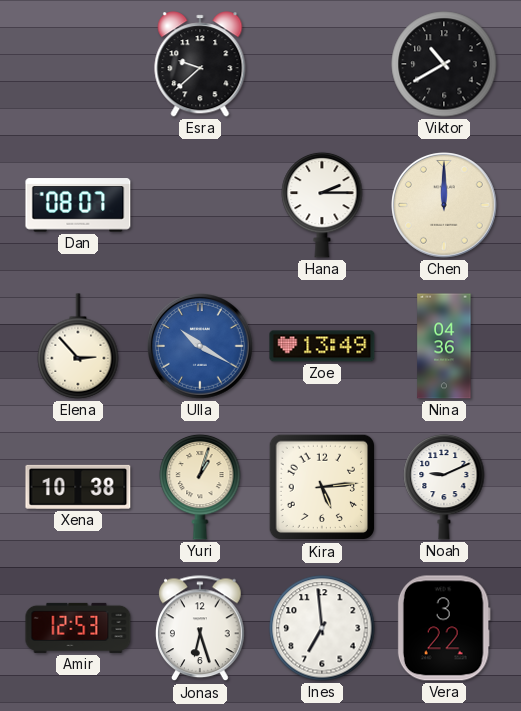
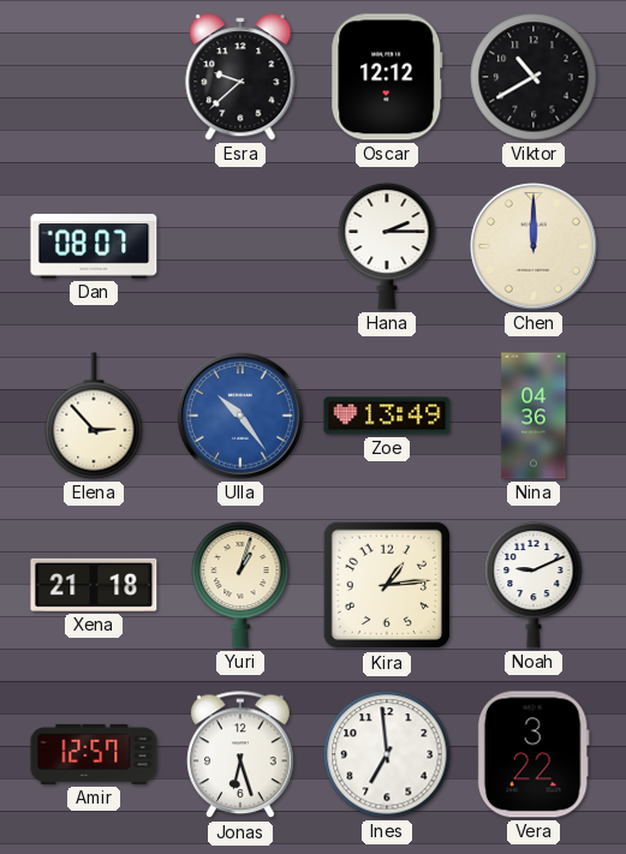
Oscar: none -> 12:12
Ulla: 10:20 -> 10:24
Xena: 10:38 -> 21:18
Kira: 5:14 -> 1:14
Amir: 12:53 -> 12:57
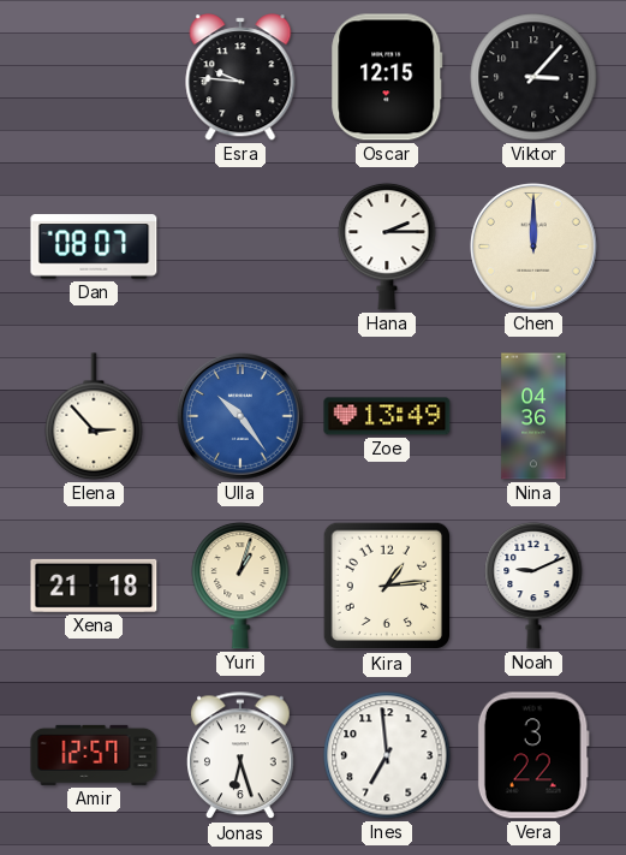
Esra: 9:38 -> 9:46
Oscar: 12:12 -> 12:15
Viktor: 10:40 -> 3:07
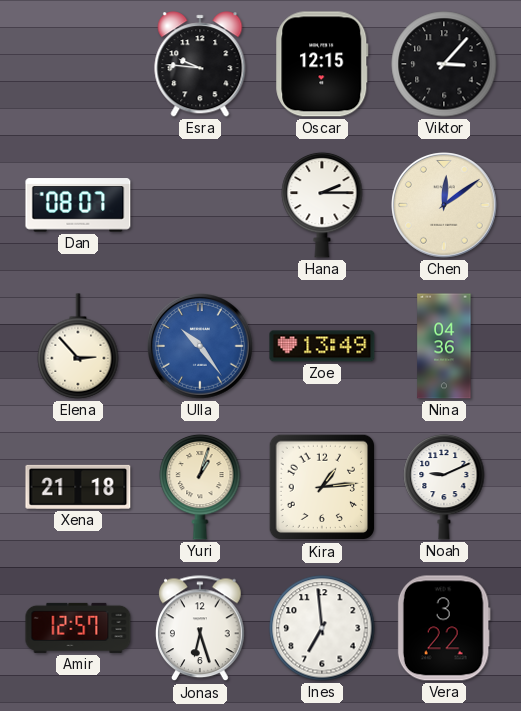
Chen: 12:00 -> 12:09
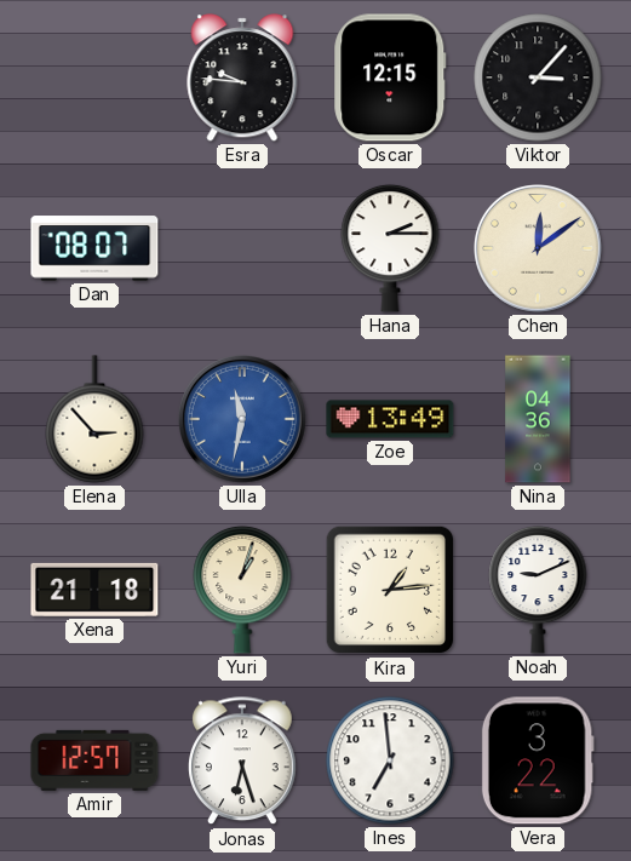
Ulla: 10:24 -> 11:32
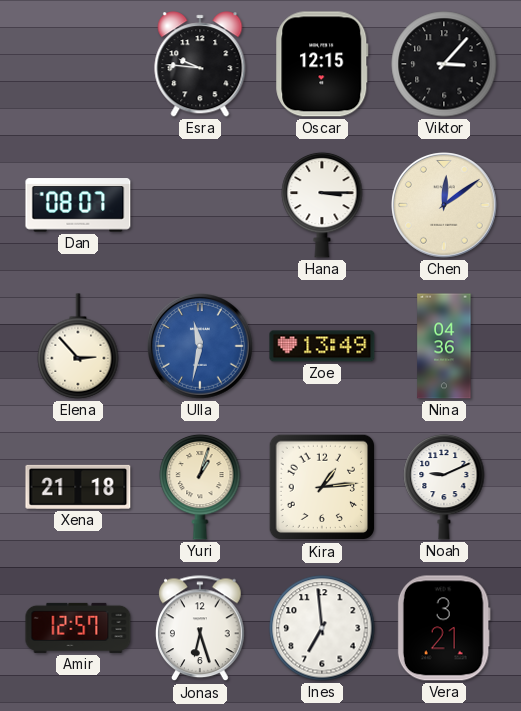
Hana: 2:15 -> 3:15
Vera: 3:22 -> 3:21
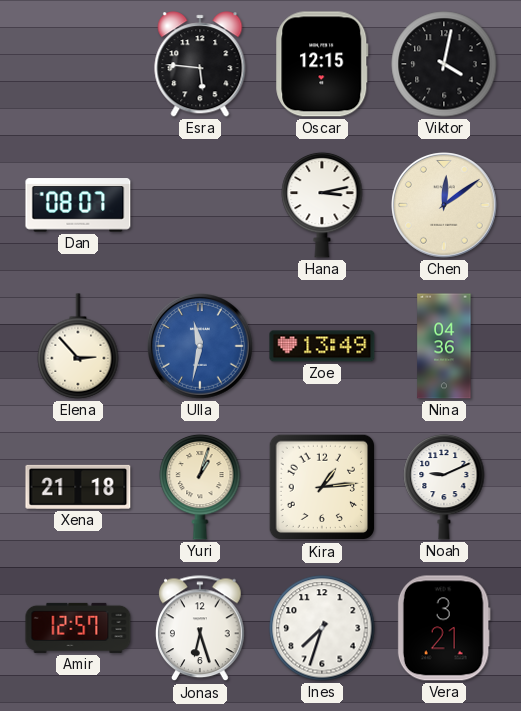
Esra: 9:46 -> 5:46
Viktor: 3:07 -> 4:02
Hana: 3:15 -> 3:13
Ines: 6:59 -> 7:33
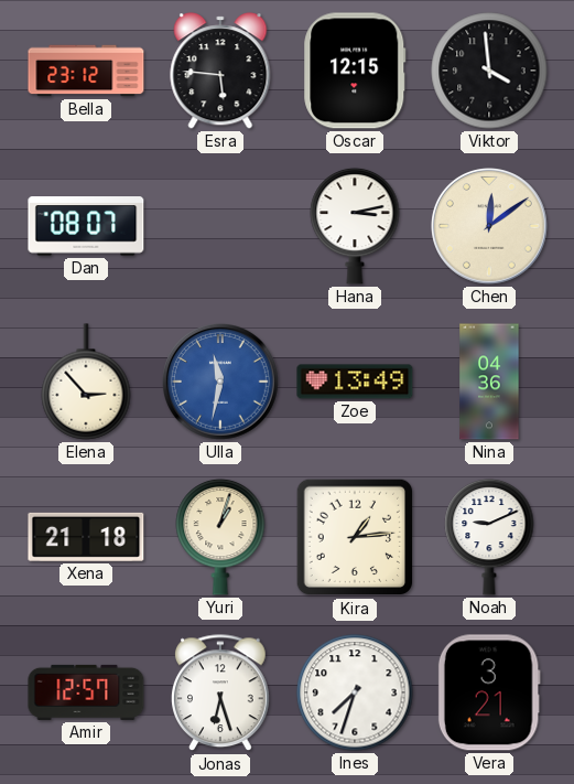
Bella: none -> 23:12
Viktor: 4:02 -> 3:59
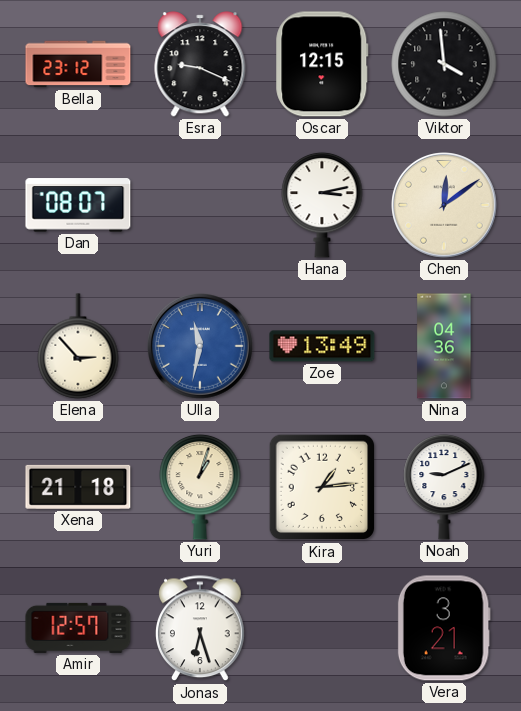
Esra: 5:46 -> 9:19
Ines: 7:33 -> none
